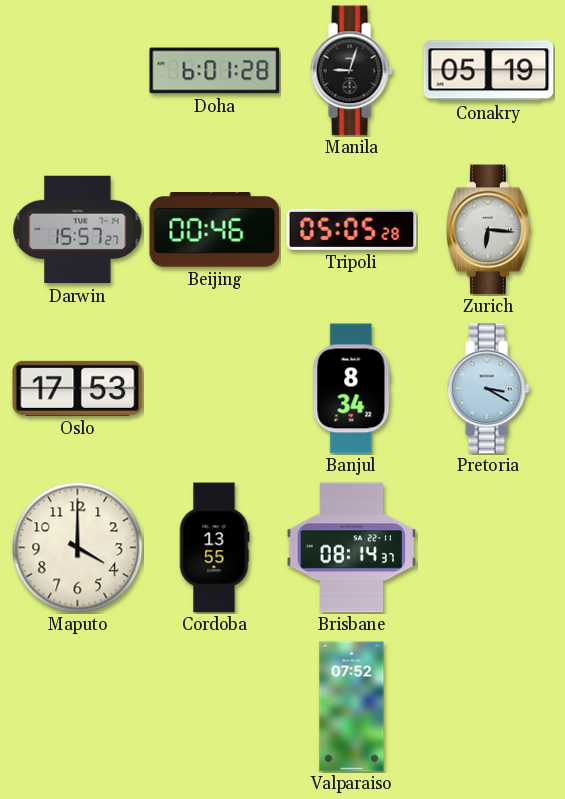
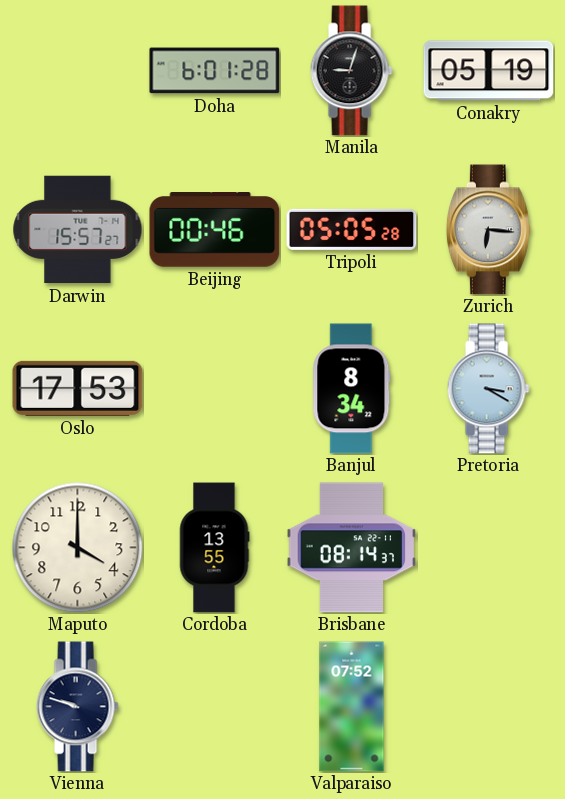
Vienna: none -> 9:48
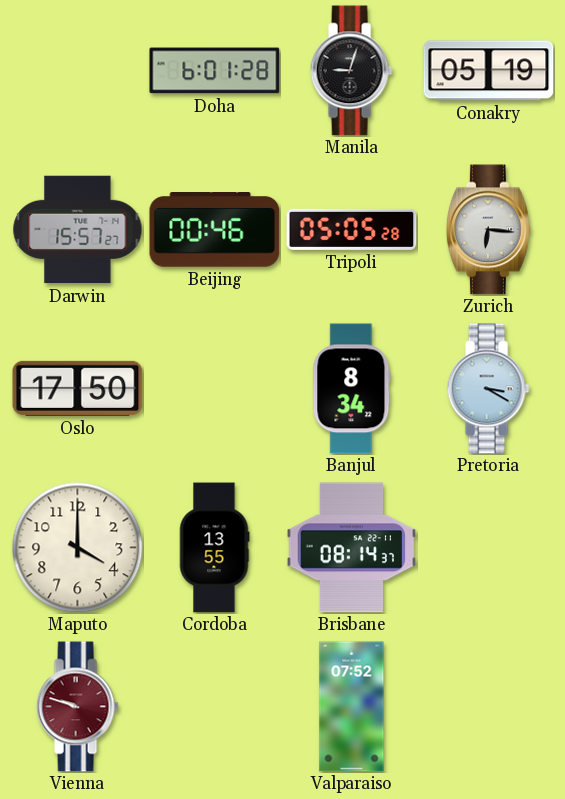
Oslo: 17:53 -> 17:50
Vienna dial: navy -> burgundy
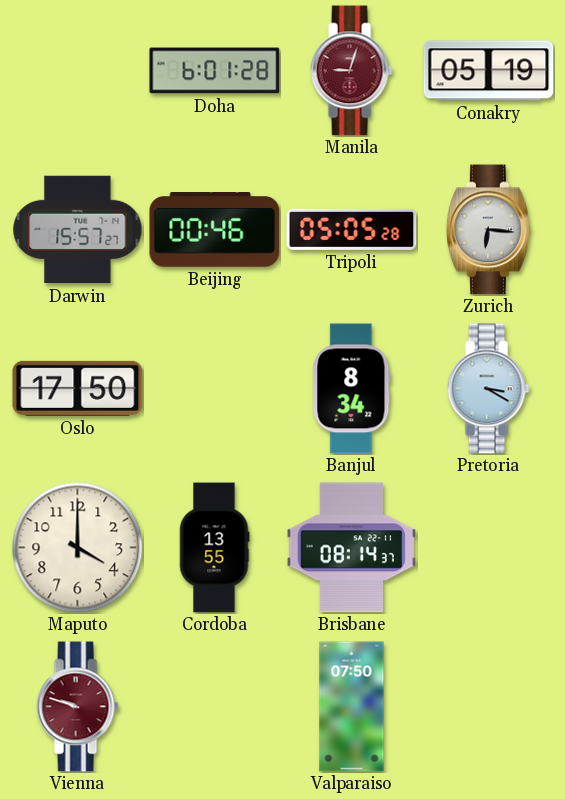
Manila dial: black -> burgundy
Valparaiso: 07:52 -> 07:50
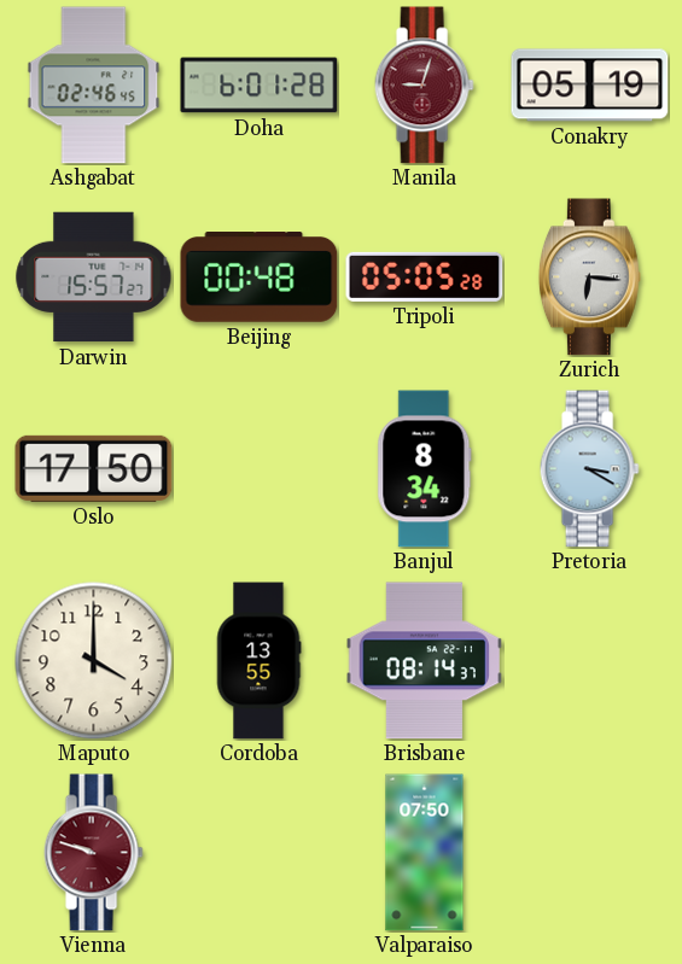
Ashgabat: none -> 02:46
Beijing: 00:46 -> 00:48
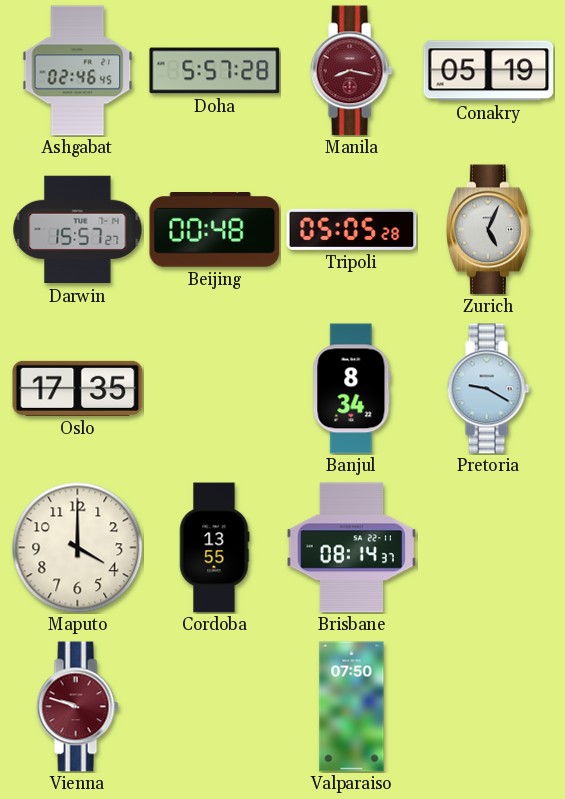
Doha: 6:01 -> 5:57
Manila: 9:03 -> 8:17
Zurich: 6:16 -> 5:04
Oslo: 17:50 -> 17:35
Pretoria: 3:20 -> 9:20
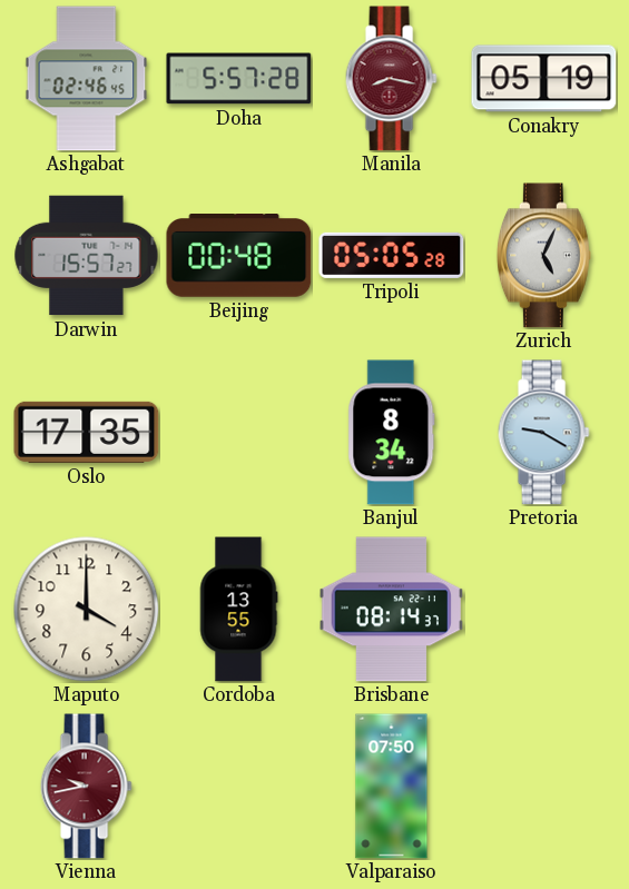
Vienna: 9:48 -> 9:43
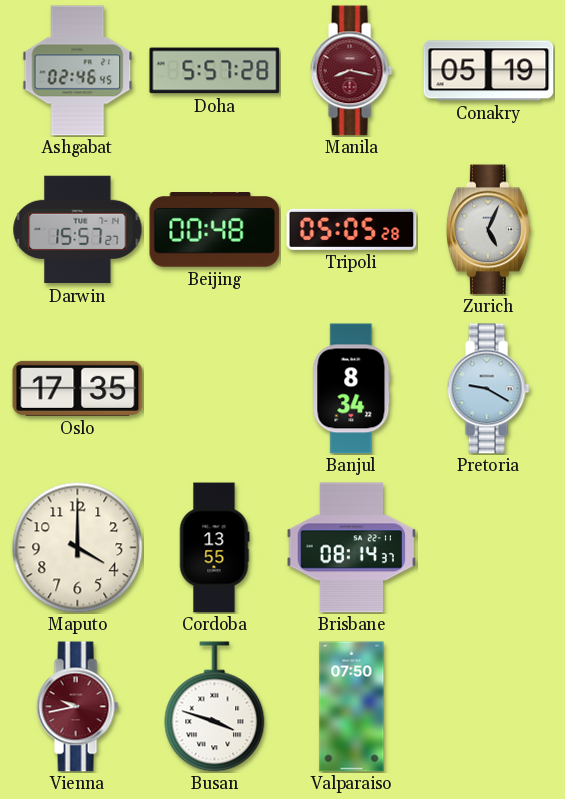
Busan: none -> 3:48
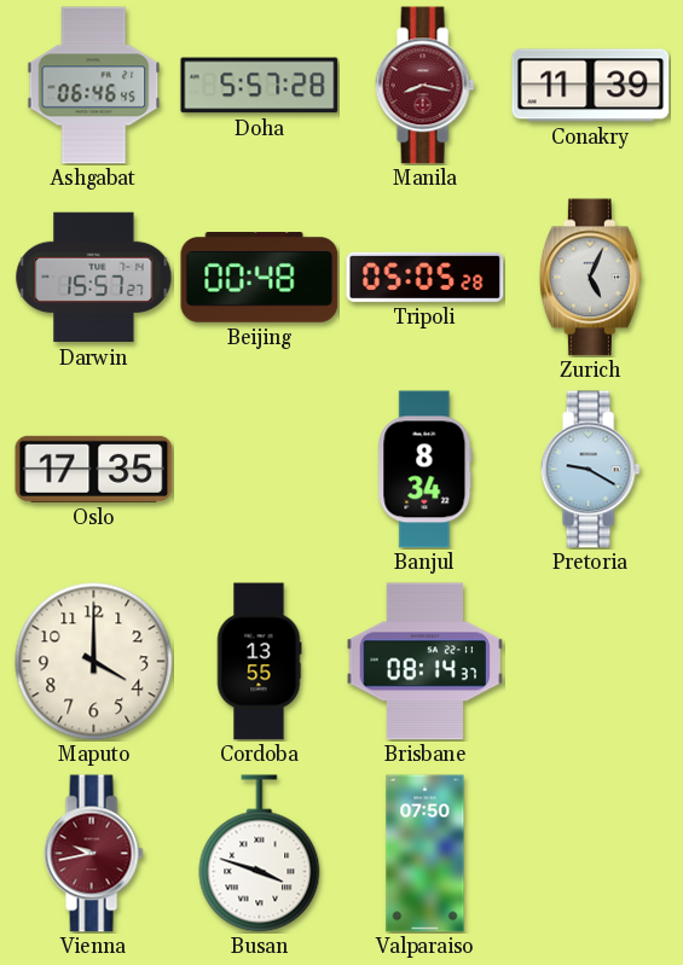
Ashgabat: 02:46 -> 06:46
Conakry: 05:19 -> 11:39
